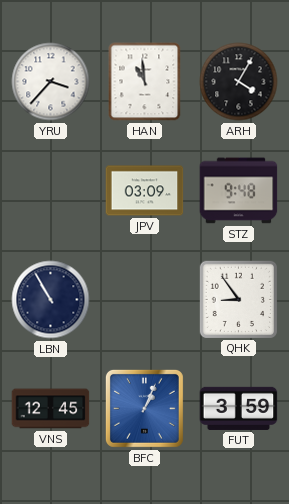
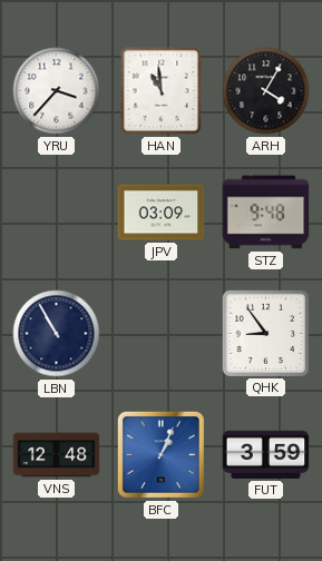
VNS: 12:45 -> 12:48
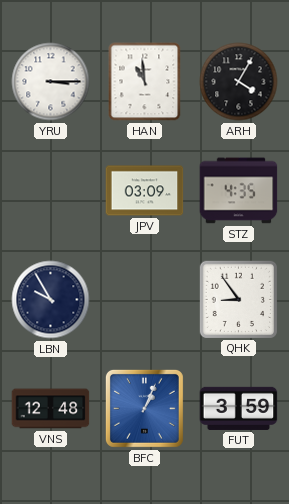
YRU: 3:37 -> 3:15
STZ: 9:48 -> 4:35
LBN: 10:55 -> 9:55
